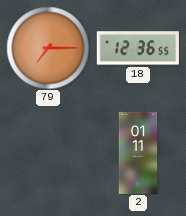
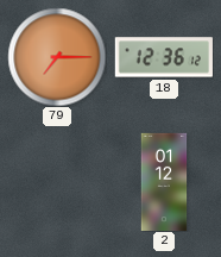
18: 12:36:55 -> 12:36:12
2: 01:11 -> 01:12
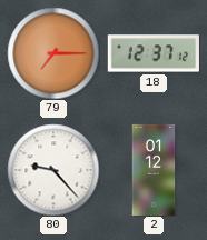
18: 12:36 -> 12:37
80: none -> 9:23
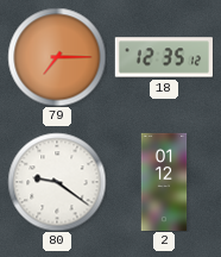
18: 12:37 -> 12:35
80: 9:23 -> 9:21
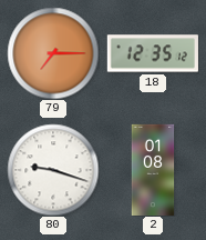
80: 9:21 -> 9:18
2: 01:12 -> 01:08
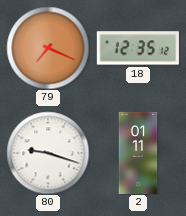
79: 7:15 -> 7:19
2: 01:08 -> 01:11
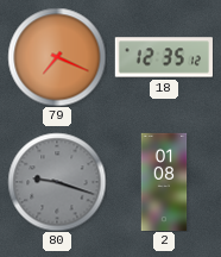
80 dial: white -> grey
2: 01:11 -> 01:08
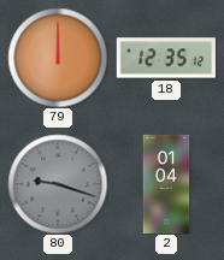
79: 7:19 -> 12:00
2: 01:08 -> 01:04
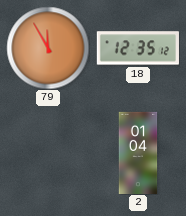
79: 12:00 -> 11:55
80: 9:18 -> none
